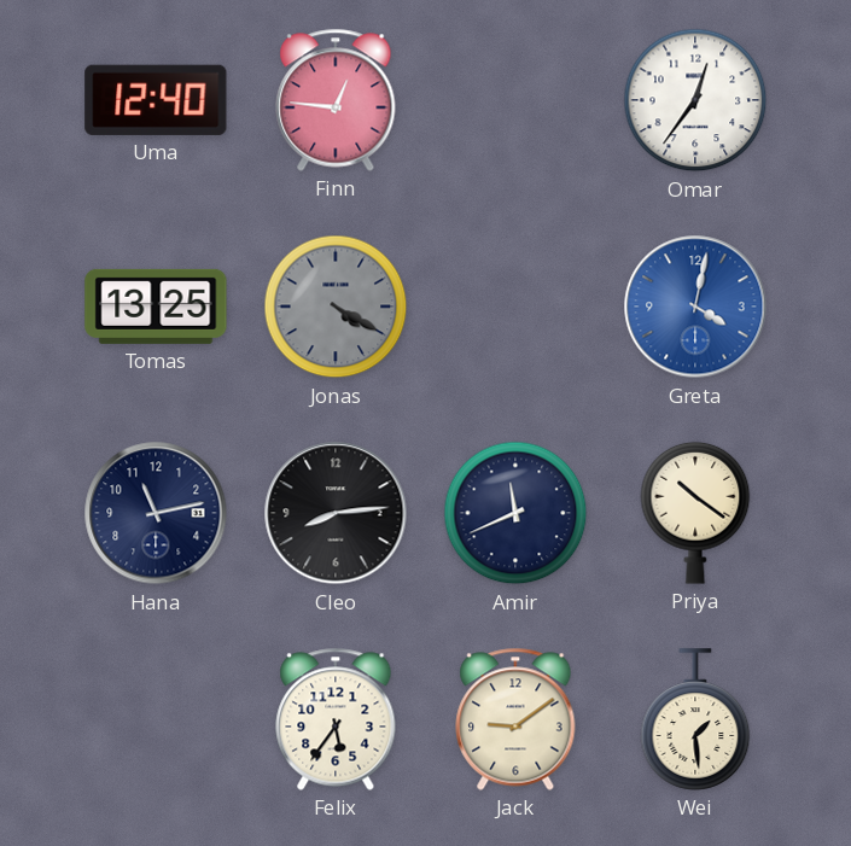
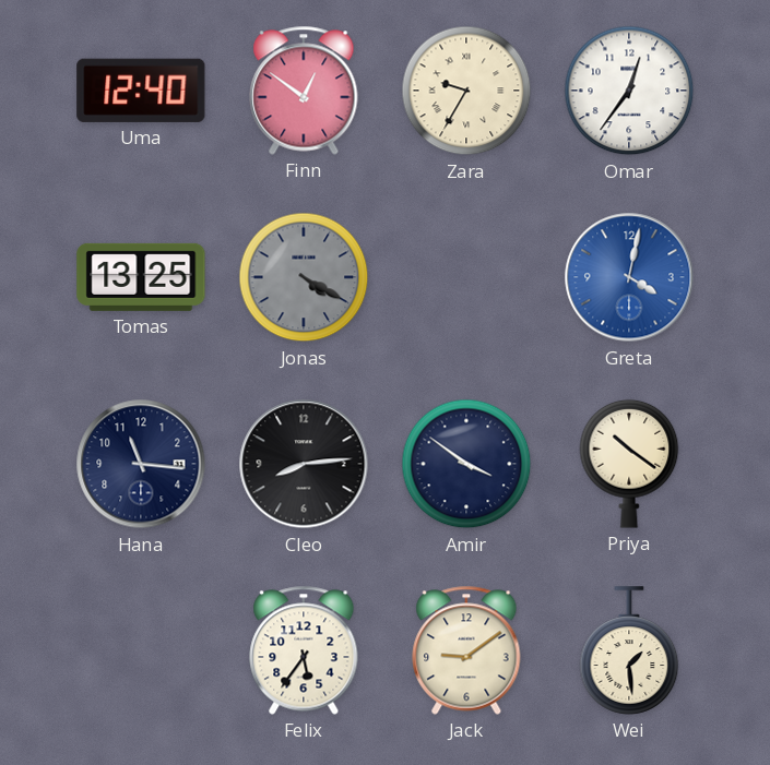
Finn: 12:46 -> 12:51
Zara: none -> 9:35
Hana: 11:13 -> 11:16
Amir: 11:41 -> 3:51
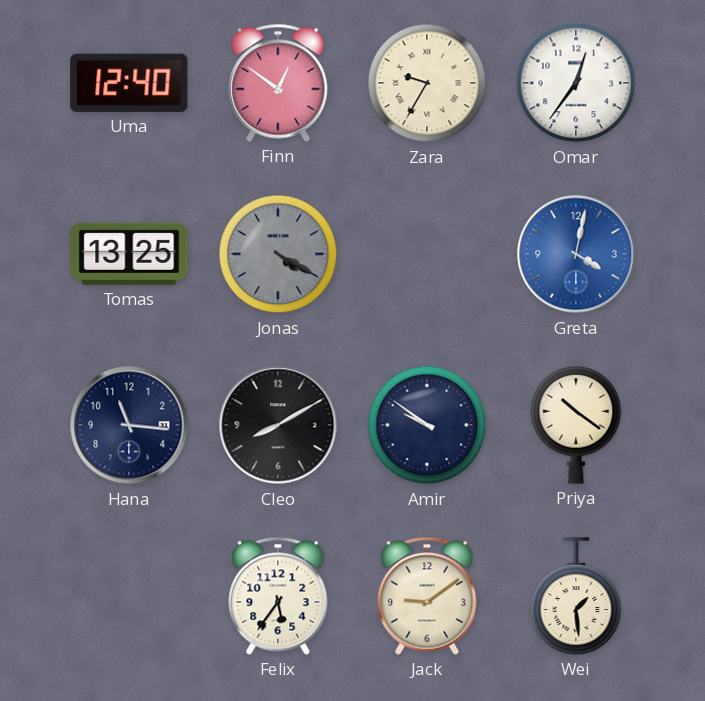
Cleo: 8:14 -> 8:10
Amir: 3:51 -> 9:51
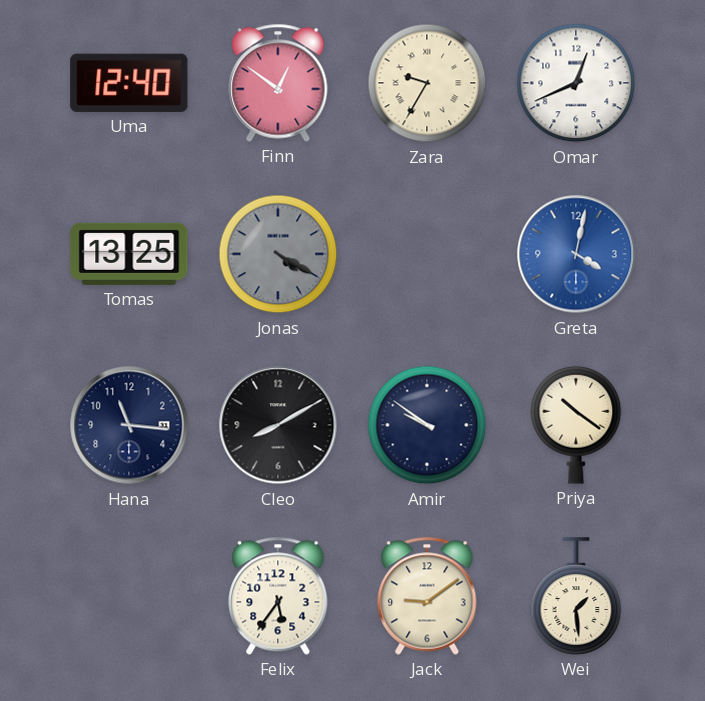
Omar: 12:36 -> 12:41
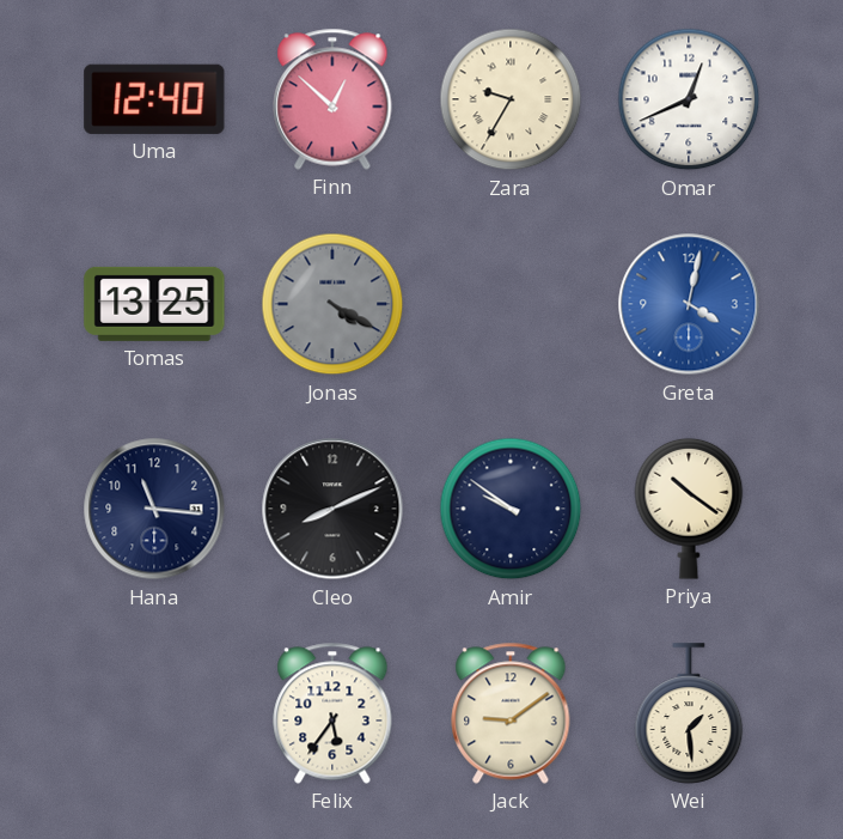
Finn: 12:51 -> 12:52
Cleo: 8:10 -> 8:11
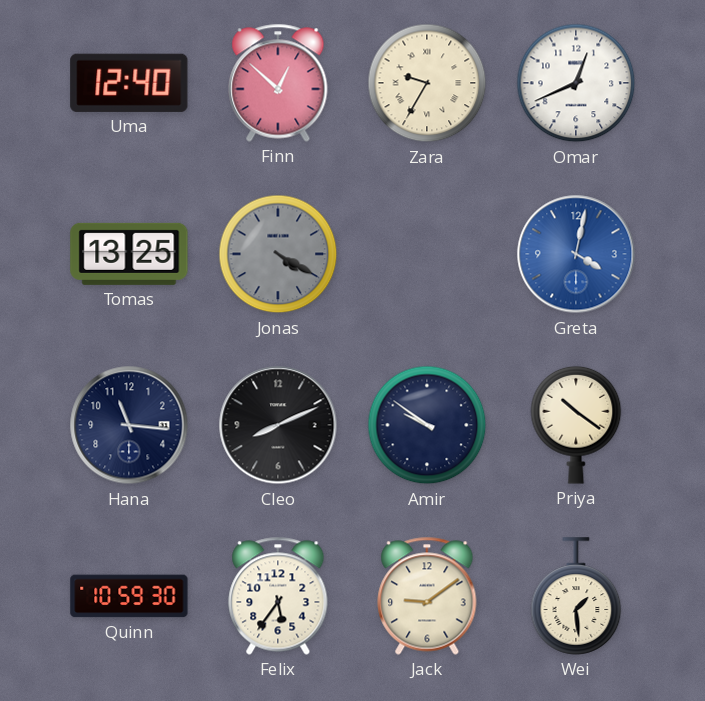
Quinn: none -> 10:59
